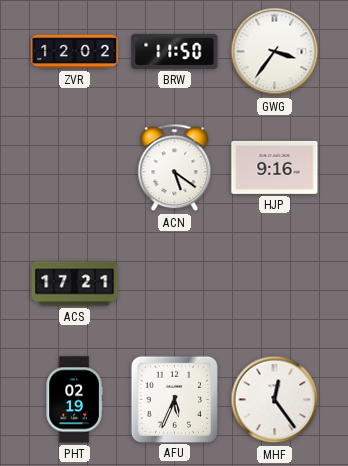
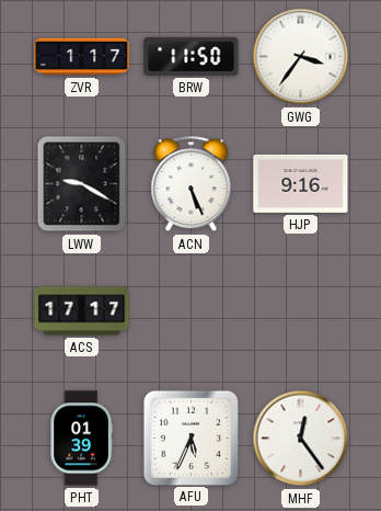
ZVR: 12:02 -> 1:17
LWW: none -> 9:20
ACN: 5:21 -> 5:26
ACS: 17:21 -> 17:17
PHT: 02:19 -> 01:39
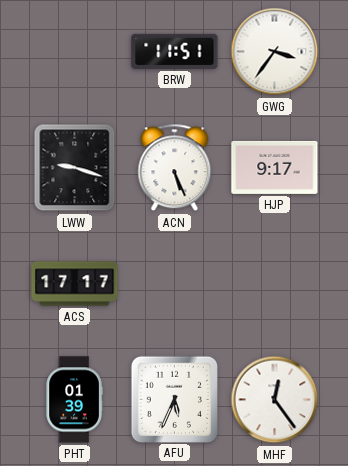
ZVR: 1:17 -> none
BRW: 11:50 -> 11:51
LWW: 9:20 -> 9:18
HJP: 9:16 -> 9:17
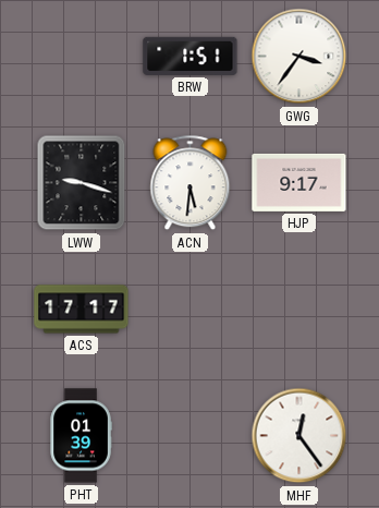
BRW: 11:51 -> 1:51
ACN: 5:26 -> 5:31
AFU: 5:34 -> none
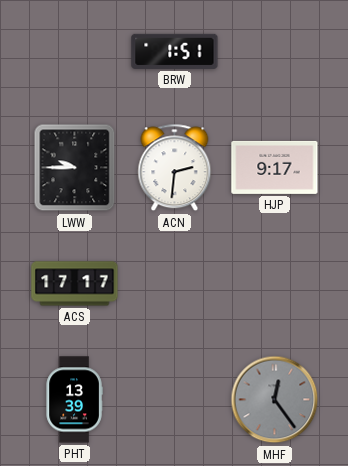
GWG: 3:36 -> none
LWW: 9:18 -> 9:45
ACN: 5:31 -> 2:31
PHT: 01:39 -> 13:39
MHF dial: white -> grey
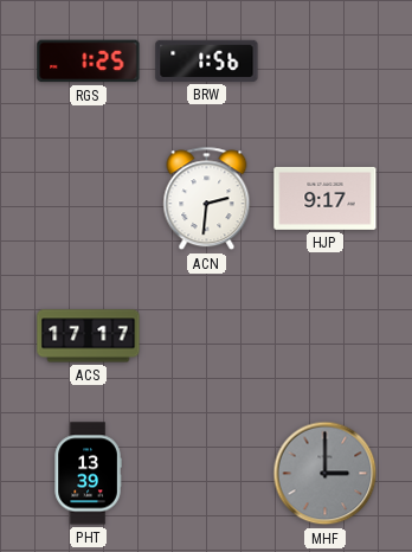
RGS: none -> 1:25
BRW: 1:51 -> 1:56
LWW: 9:45 -> none
MHF: 12:24 -> 3:00
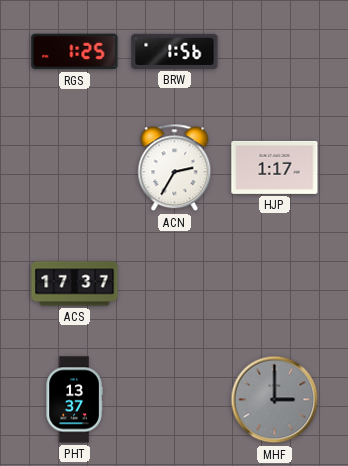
ACN: 2:31 -> 2:35
HJP: 9:17 -> 1:17
ACS: 17:17 -> 17:37
PHT: 13:39 -> 13:37
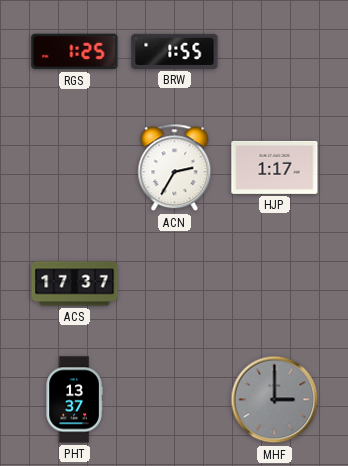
BRW: 1:56 -> 1:55
